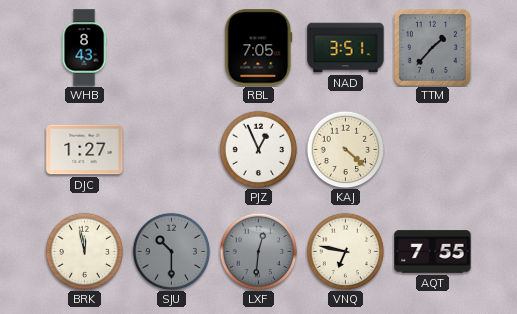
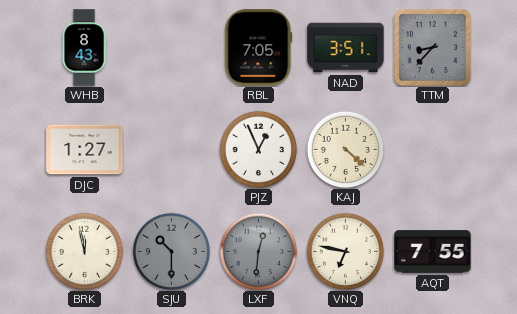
TTM: 1:37 -> 8:37
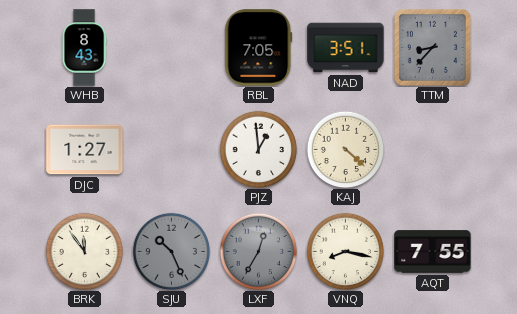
PJZ: 12:56 -> 12:59
BRK: 11:58 -> 11:54
SJU: 10:30 -> 10:26
LXF: 12:31 -> 12:35
VNQ: 6:47 -> 8:17
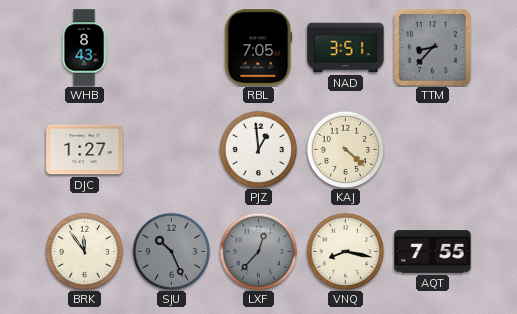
LXF: 12:35 -> 12:37
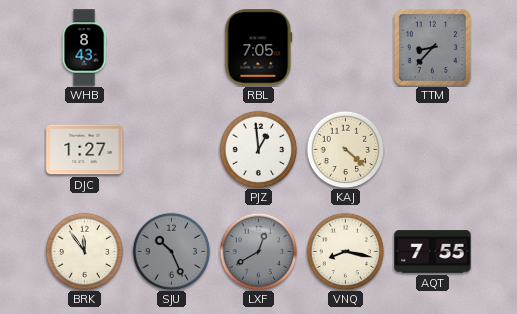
NAD: 3:51 -> none
LXF: 12:37 -> 12:40
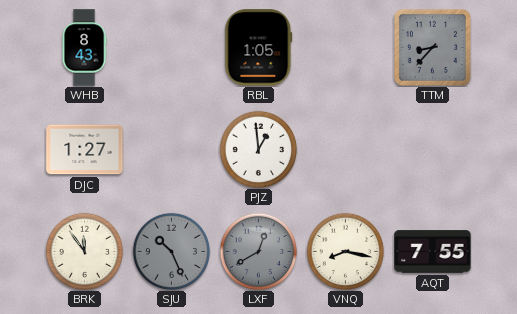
RBL: 7:05 -> 1:05
KAJ: 4:22 -> none
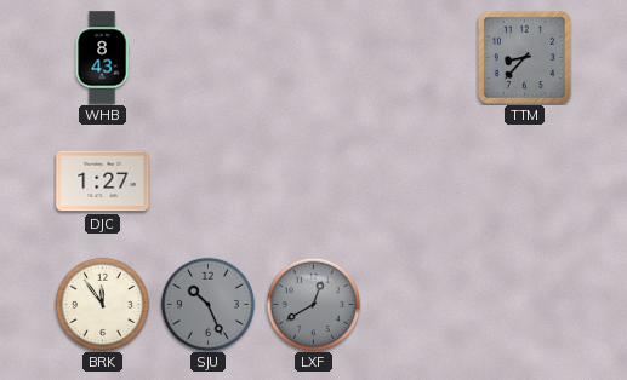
RBL: 1:05 -> none
PJZ: 12:59 -> none
VNQ: 8:17 -> none
AQT: 7:55 -> none
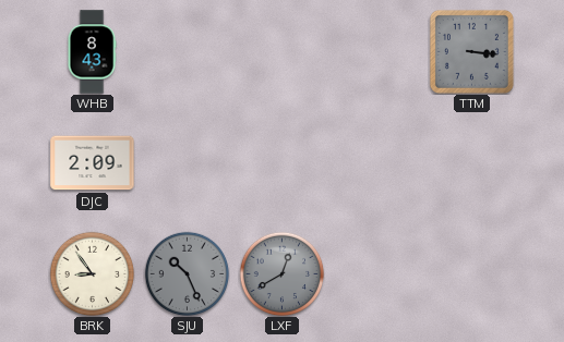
TTM: 8:37 -> 3:16
DJC: 1:27 -> 2:09
BRK: 11:54 -> 8:54
